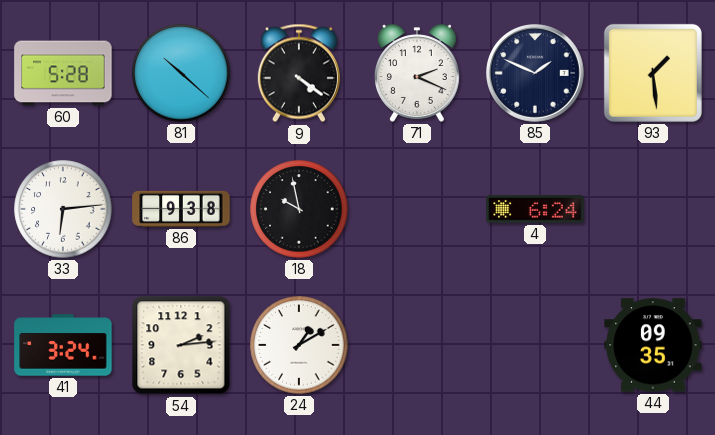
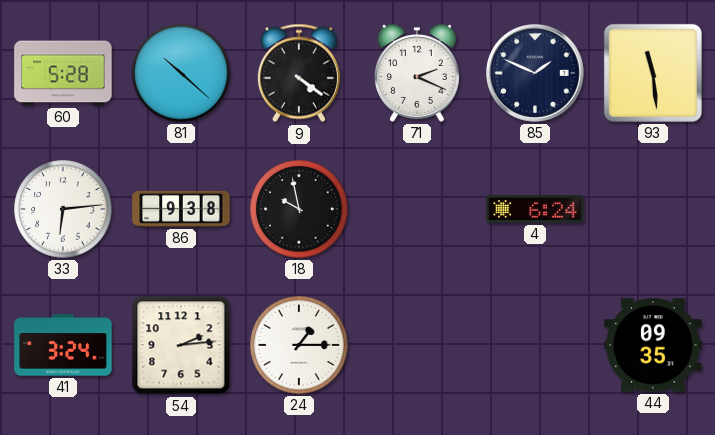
93: 1:29 -> 11:29
24: 1:10 -> 1:15
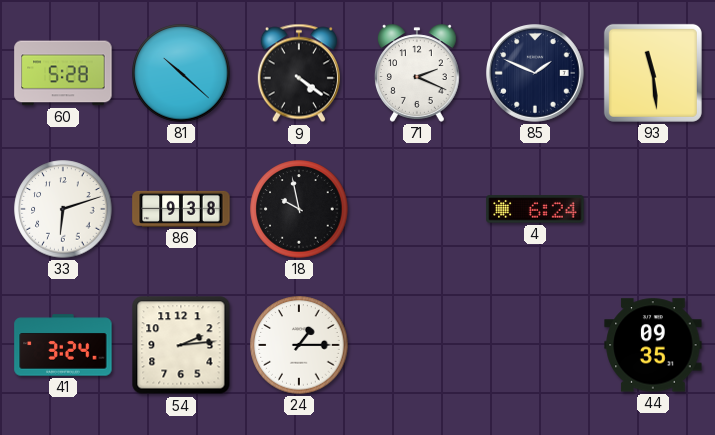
33: 6:14 -> 6:12
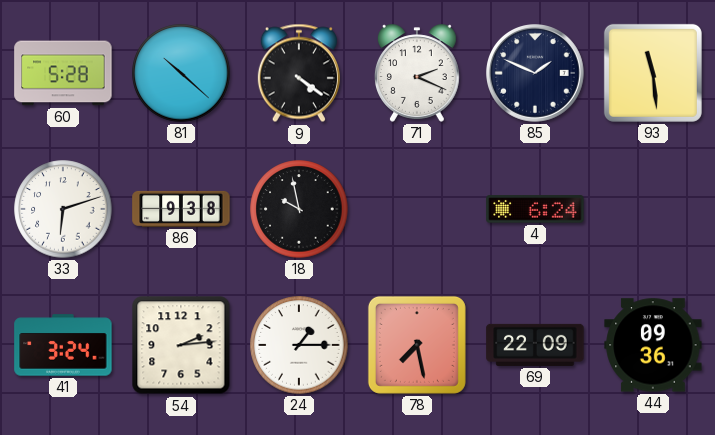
78: none -> 7:28
69: none -> 22:09
44: 09:35 -> 09:36
